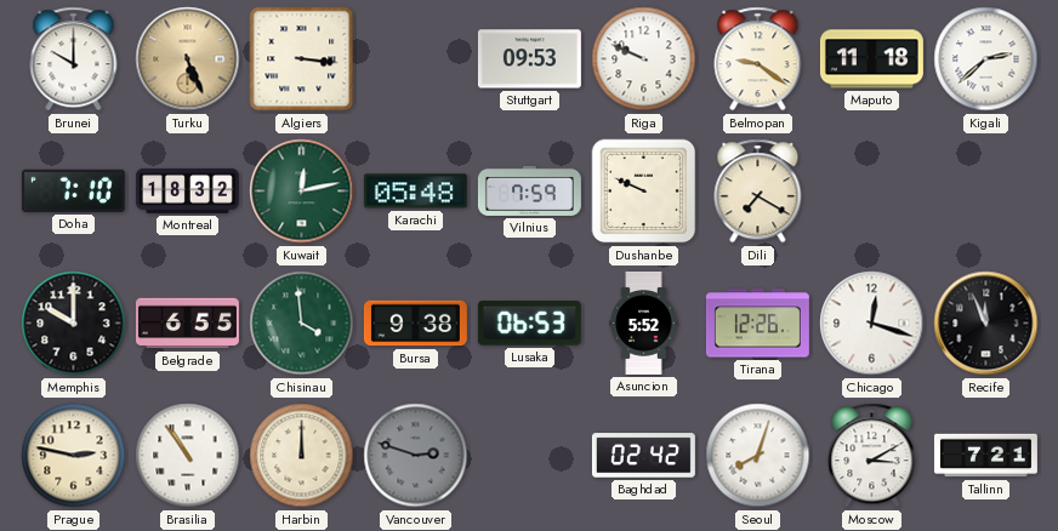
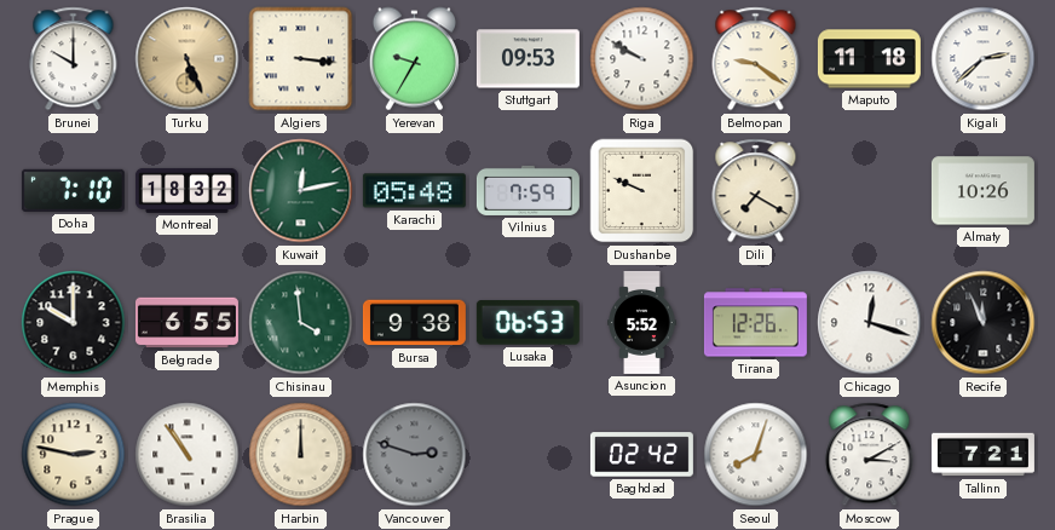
Yerevan: none -> 9:35
Riga: 9:49 -> 9:50
Almaty: none -> 10:26
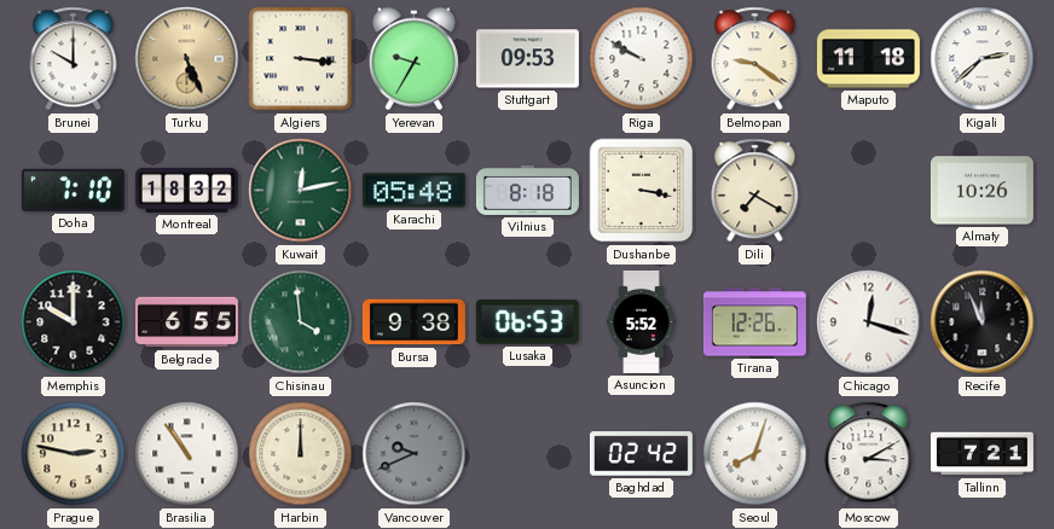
Vilnius: 7:59 -> 8:18
Dushanbe: 9:49 -> 3:17
Vancouver: 2:48 -> 9:41
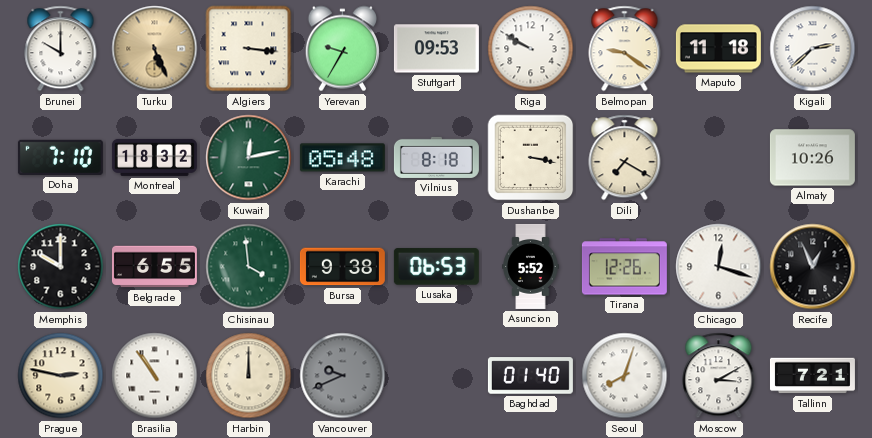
Recife: 11:56 -> 12:56
Baghdad: 02:42 -> 01:40
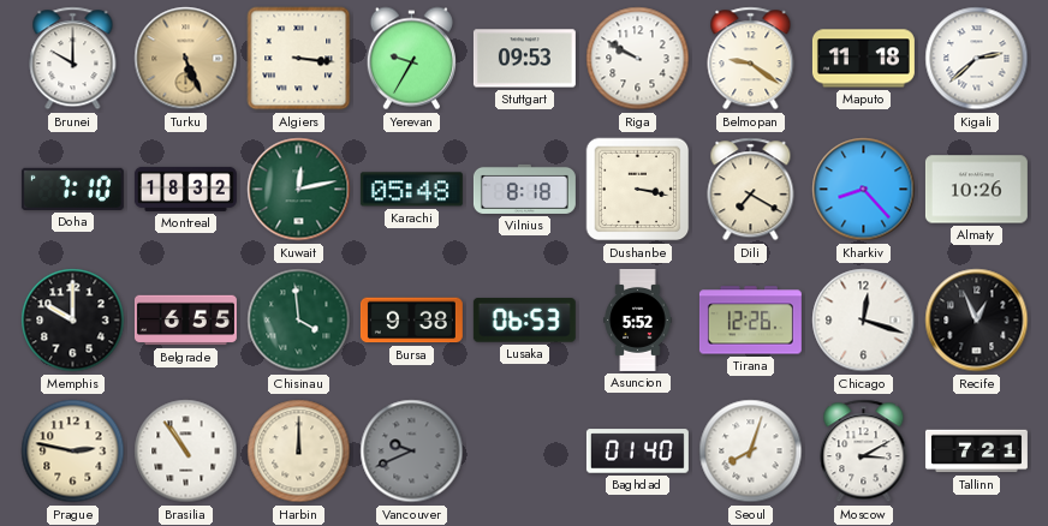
Kharkiv: none -> 8:23
